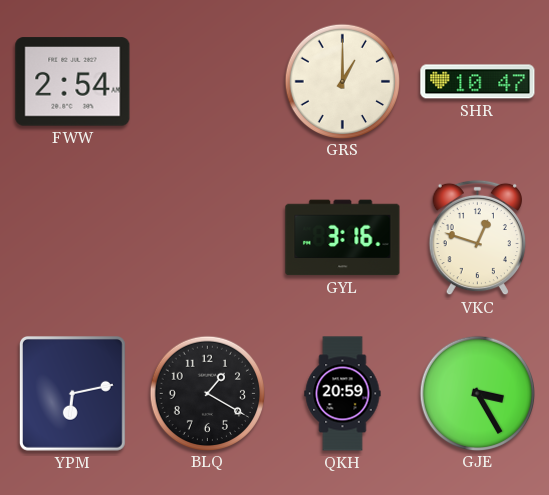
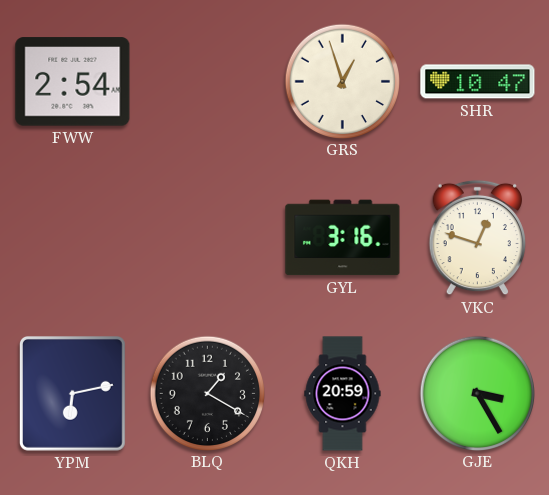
GRS: 1:00 -> 12:57
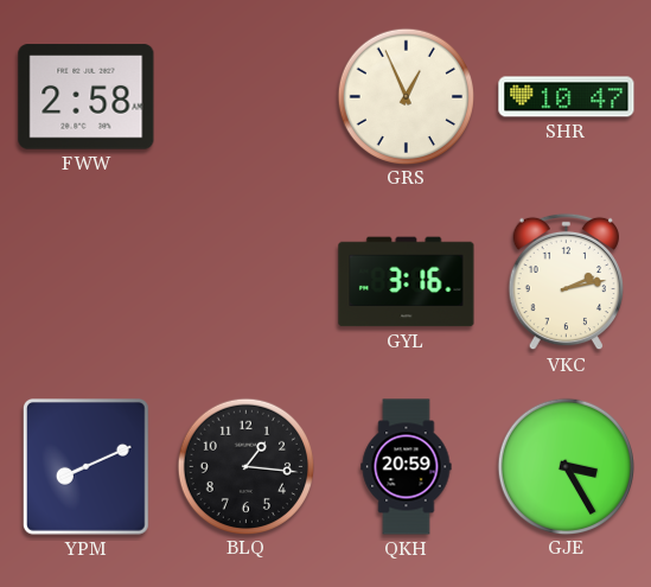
FWW: 2:54 -> 2:58
GRS: 12:57 -> 12:56
VKC: 12:48 -> 2:13
YPM: 6:13 -> 8:11
BLQ: 1:20 -> 1:16
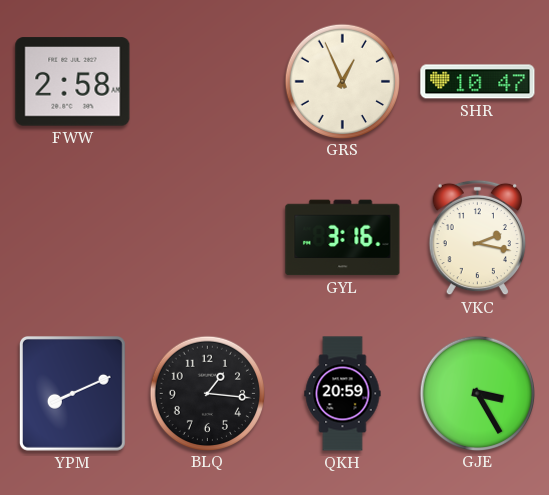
VKC: 2:13 -> 2:17
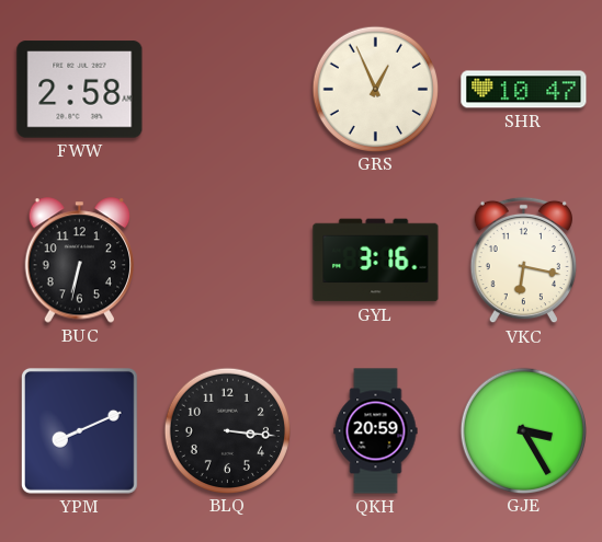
BUC: none -> 6:32
VKC: 2:17 -> 6:17
BLQ: 1:16 -> 3:16
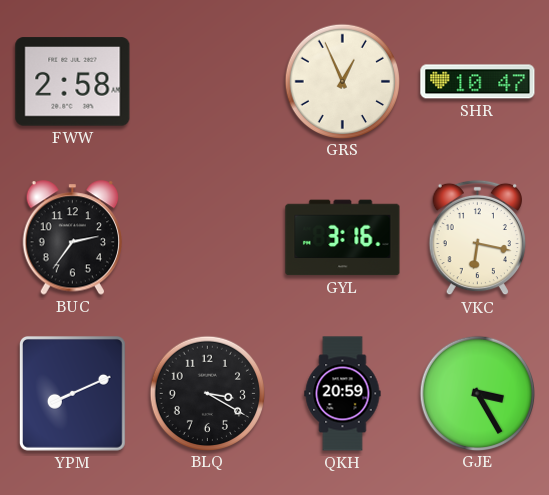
BUC: 6:32 -> 2:36
BLQ: 3:16 -> 3:20
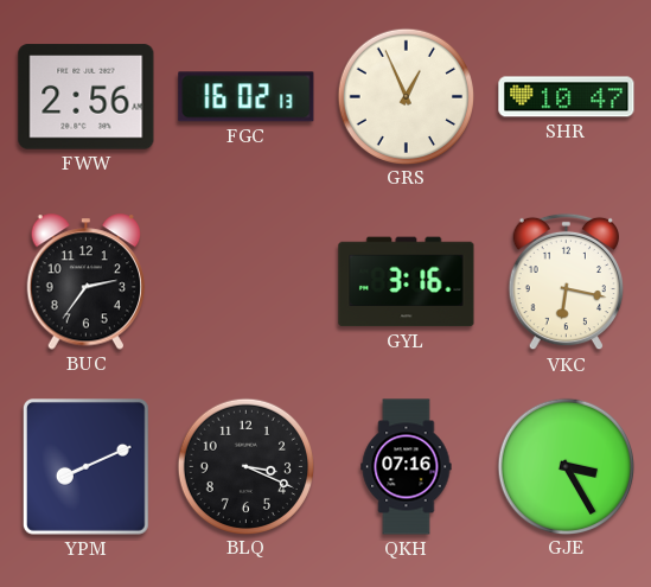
FWW: 2:58 -> 2:56
FGC: none -> 16:02
BLQ: 3:20 -> 3:19
QKH: 20:59 -> 07:16
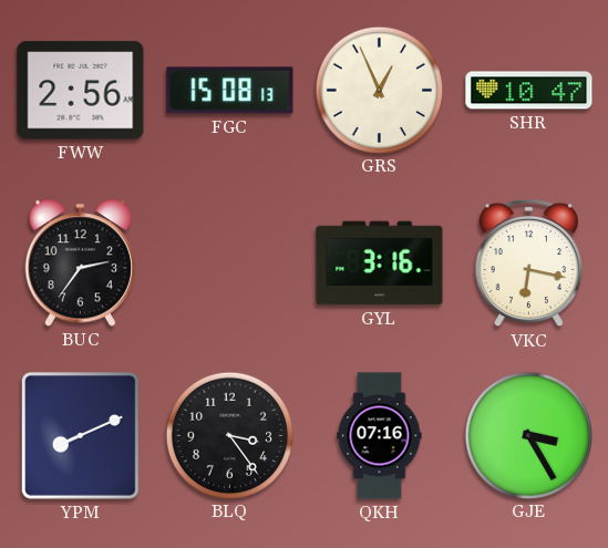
FGC: 16:02 -> 15:08
BLQ: 3:19 -> 3:24
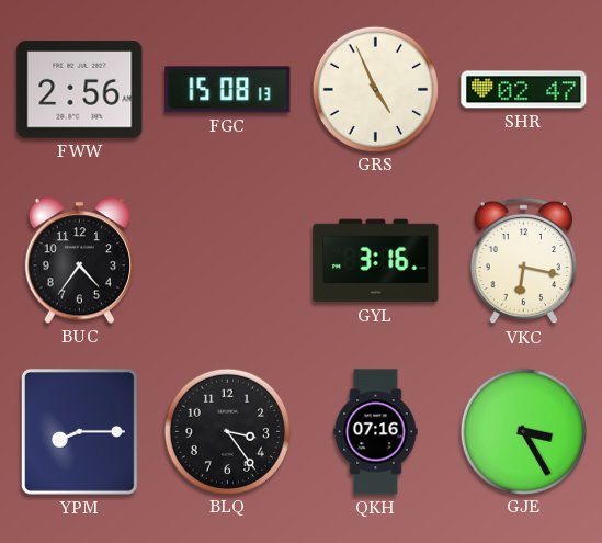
GRS: 12:56 -> 4:56
SHR: 10:47 -> 02:47
BUC: 2:36 -> 4:36
YPM: 8:11 -> 8:15
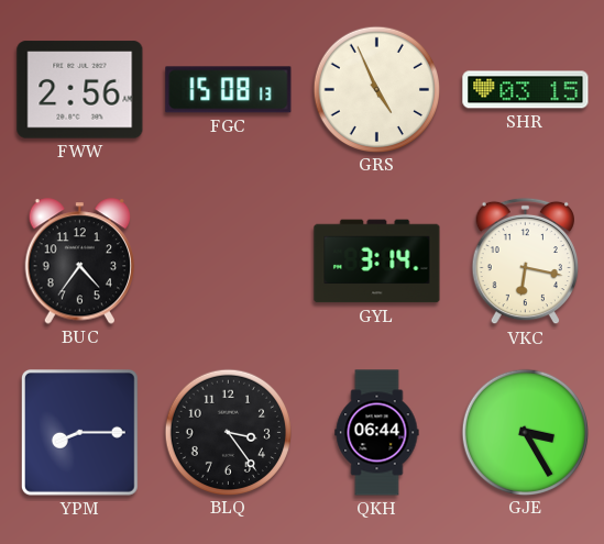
SHR: 02:47 -> 03:15
GYL: 3:16 -> 3:14
QKH: 07:16 -> 06:44
